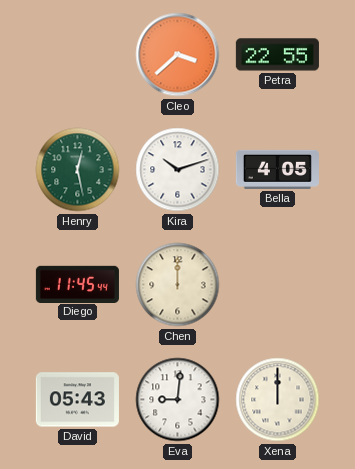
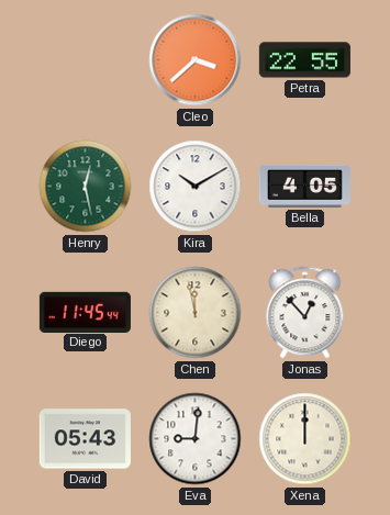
Kira: 10:12 -> 10:10
Chen: 12:00 -> 11:58
Jonas: none -> 12:53
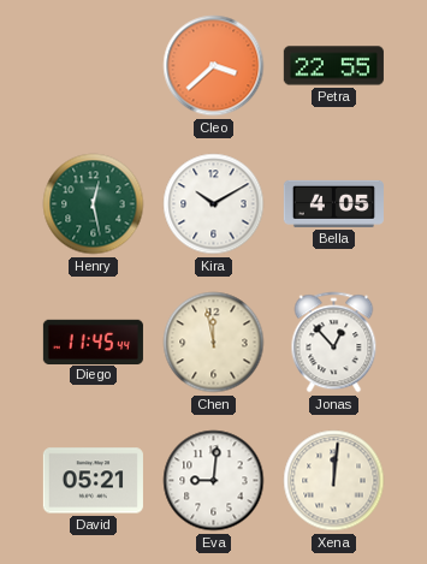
David: 05:43 -> 05:21
Xena: 12:00 -> 12:01
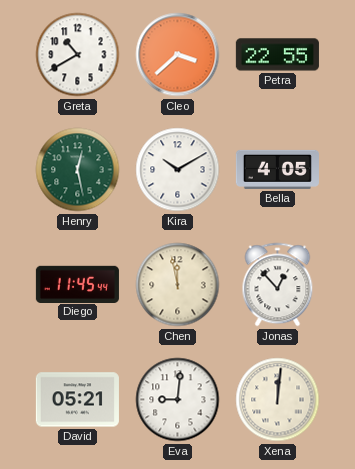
Greta: none -> 10:40
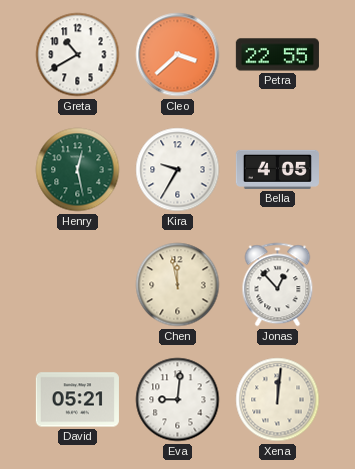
Kira: 10:10 -> 9:35
Diego: 11:45 -> none
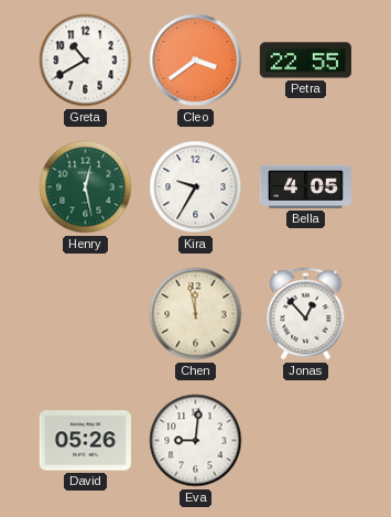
Cleo: 3:38 -> 3:39
David: 05:21 -> 05:26
Xena: 12:01 -> none
